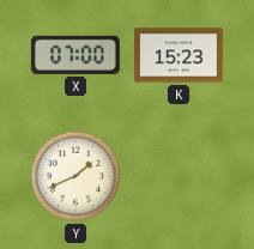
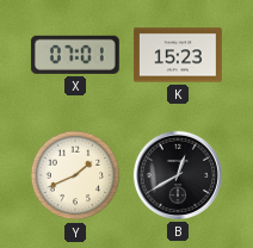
X: 07:00 -> 07:01
B: none -> 12:40
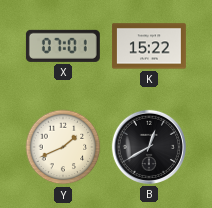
K: 15:23 -> 15:22
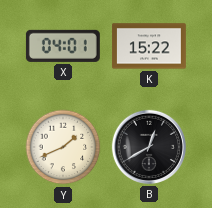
X: 07:01 -> 04:01
